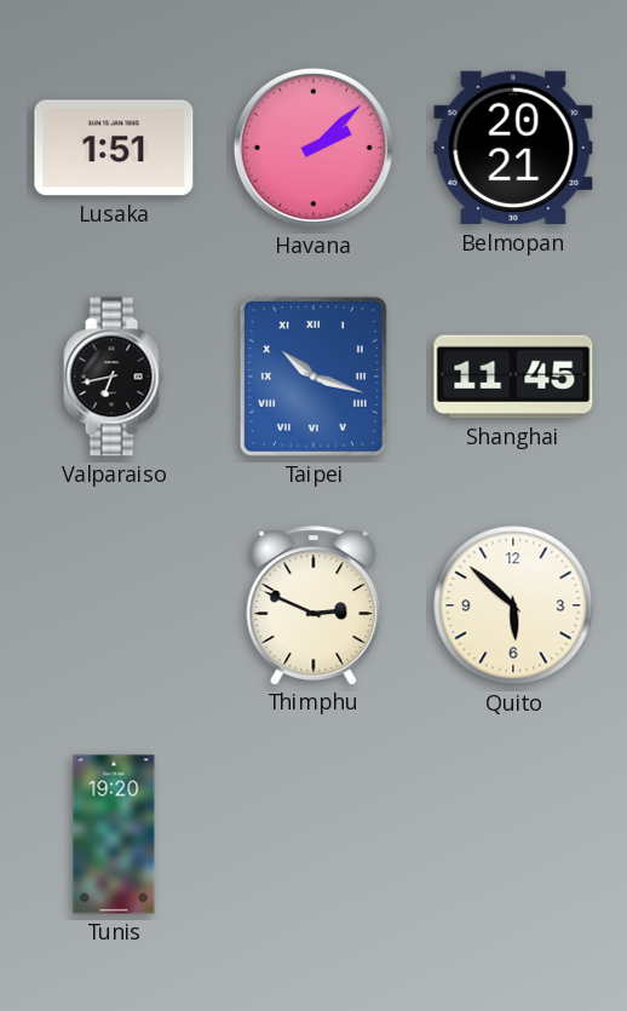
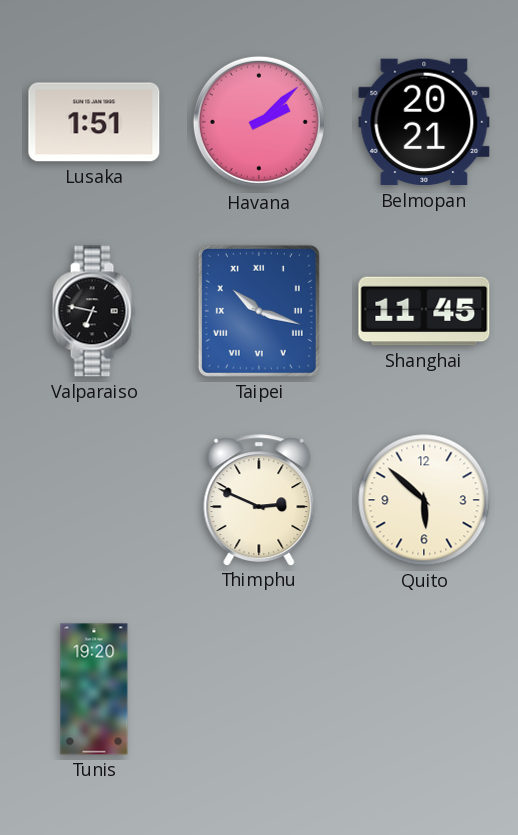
Valparaiso: 6:43 -> 6:47
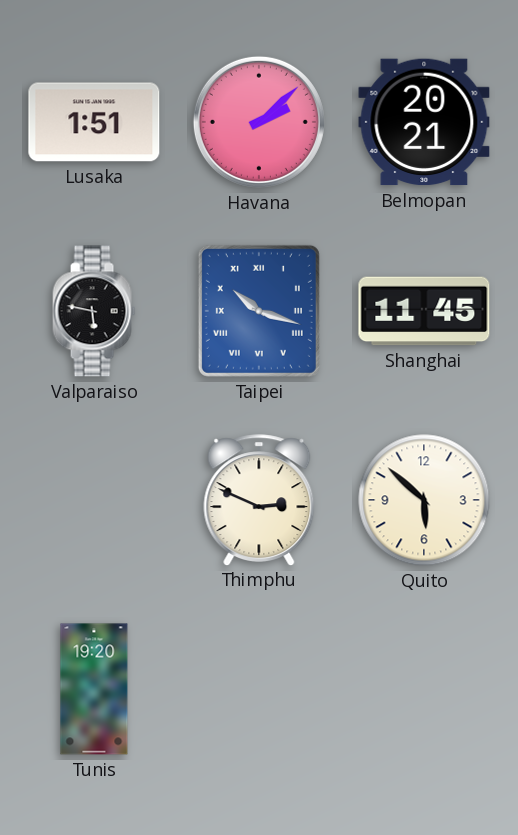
Valparaiso: 6:47 -> 5:47
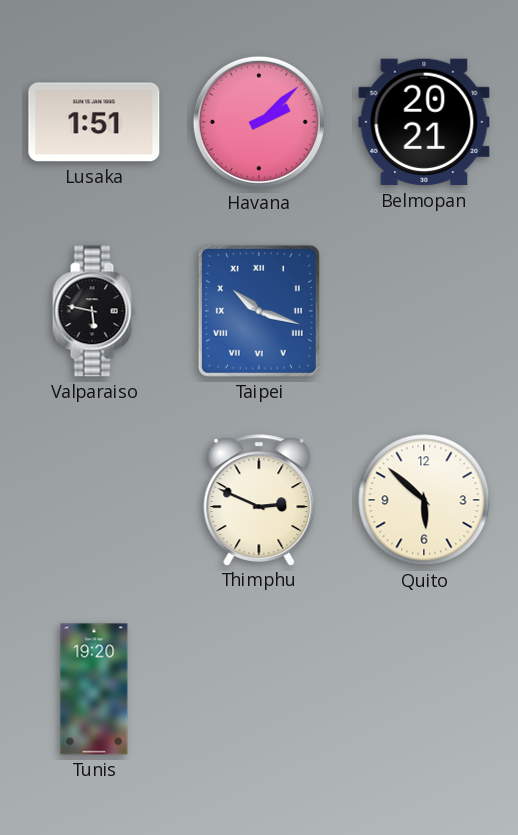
Shanghai: 11:45 -> none
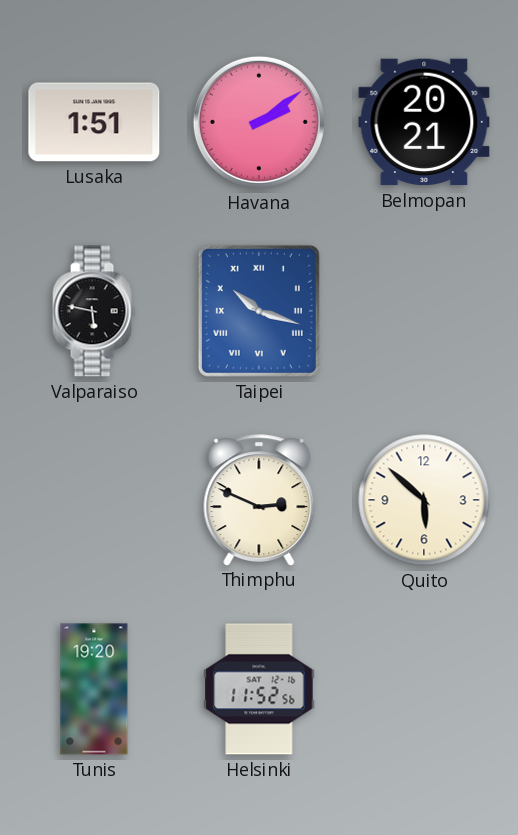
Havana: 2:08 -> 2:09
Helsinki: none -> 11:52
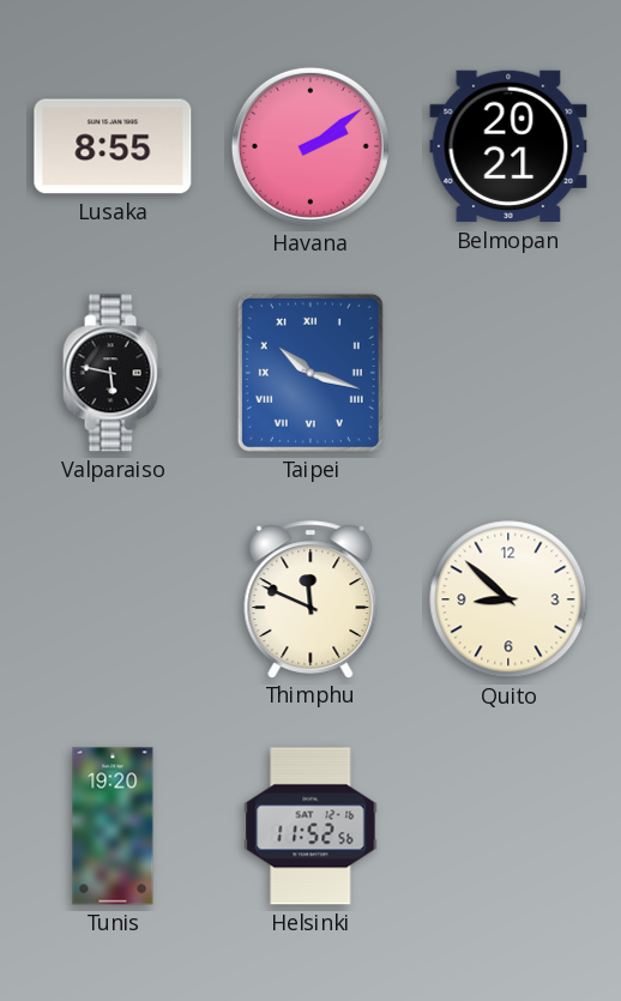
Lusaka: 1:51 -> 8:55
Thimphu: 2:49 -> 11:49
Quito: 5:52 -> 8:52
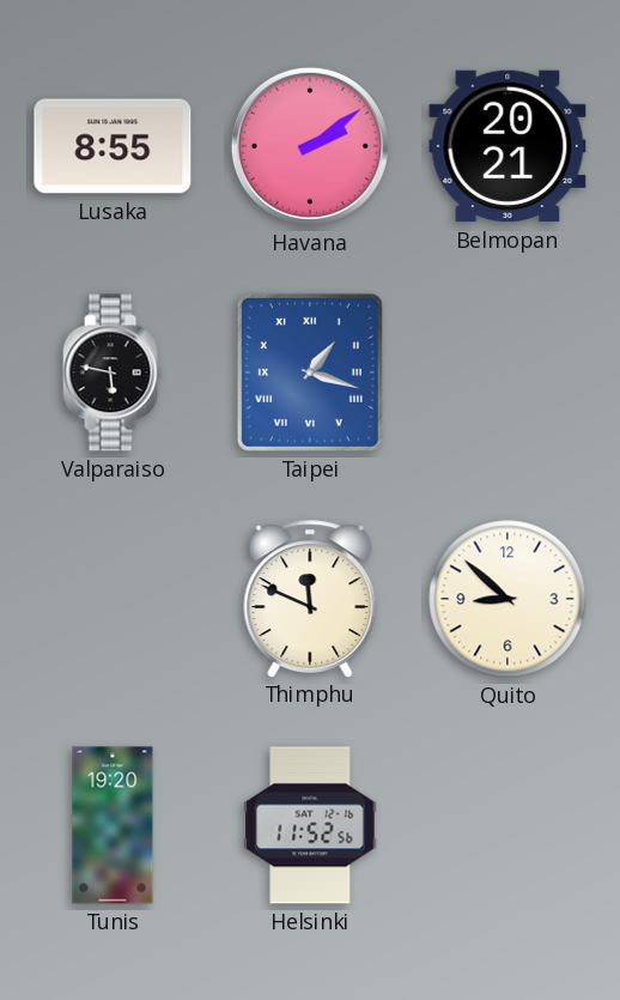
Taipei: 10:18 -> 1:18
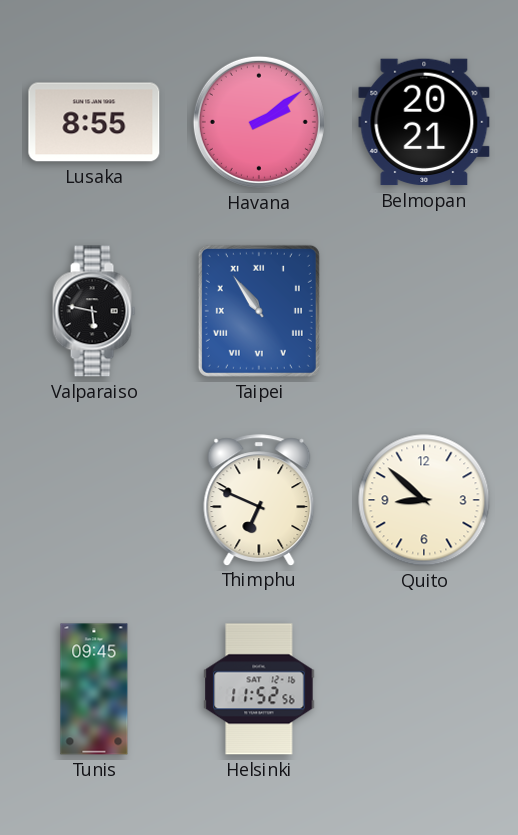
Taipei: 1:18 -> 10:54
Thimphu: 11:49 -> 6:49
Tunis: 19:20 -> 09:45
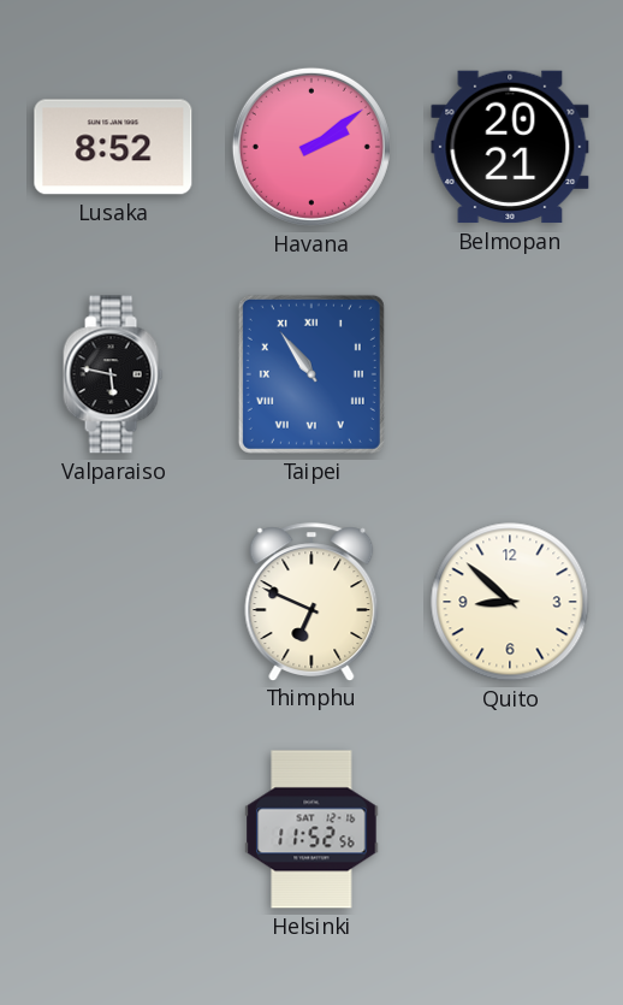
Lusaka: 8:55 -> 8:52
Tunis: 09:45 -> none
